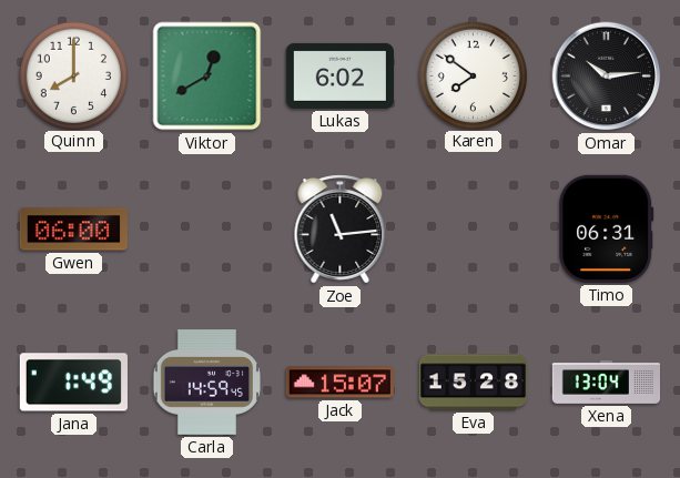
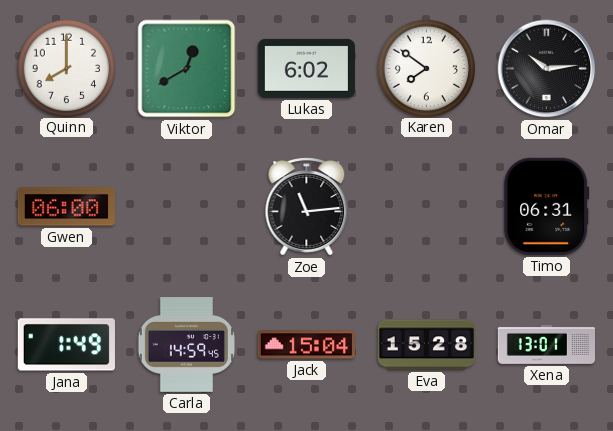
Jack: 15:07 -> 15:04
Xena: 13:04 -> 13:01
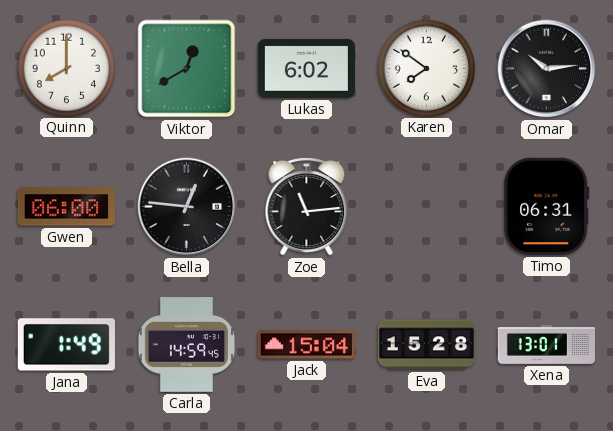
Bella: none -> 12:46
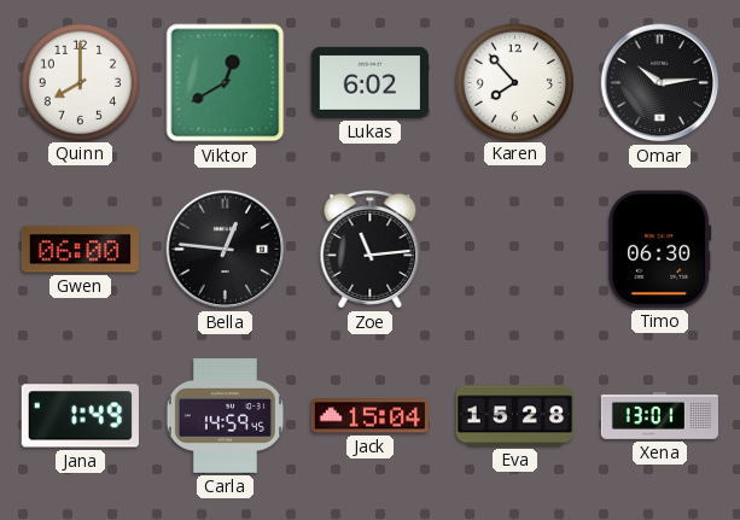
Karen: 7:51 -> 7:53
Timo: 06:31 -> 06:30
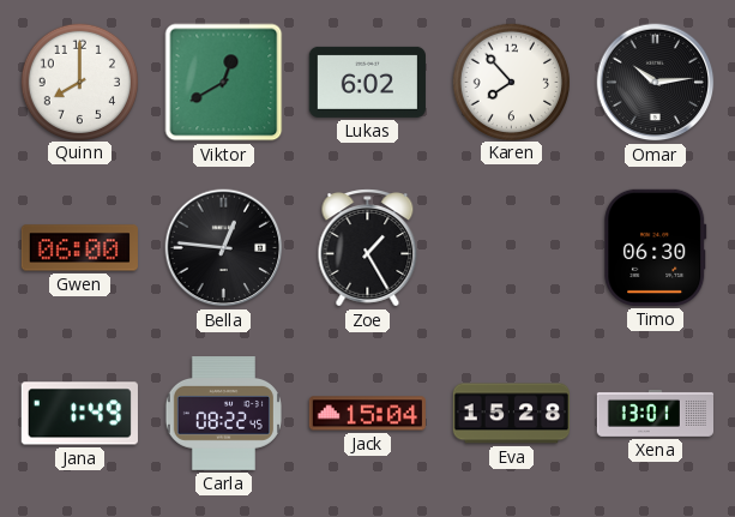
Zoe: 11:14 -> 1:25
Carla: 14:59 -> 08:22
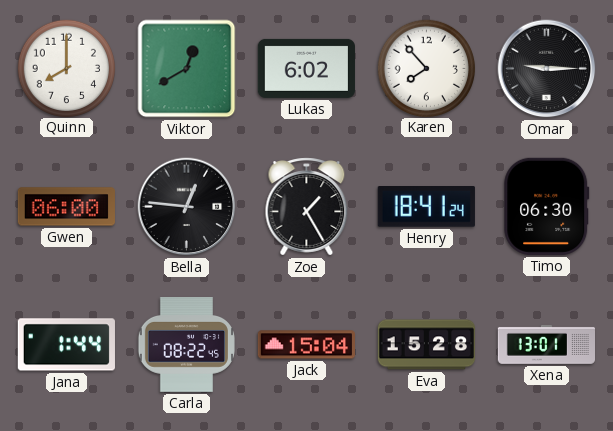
Omar: 10:14 -> 9:15
Henry: none -> 18:41
Jana: 1:49 -> 1:44
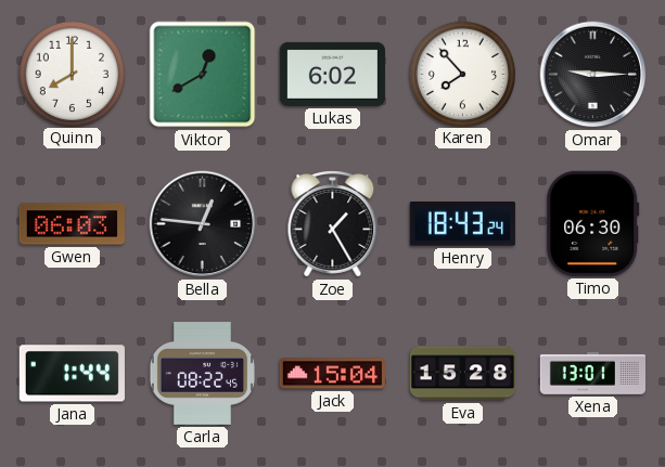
Gwen: 06:00 -> 06:03
Henry: 18:41 -> 18:43
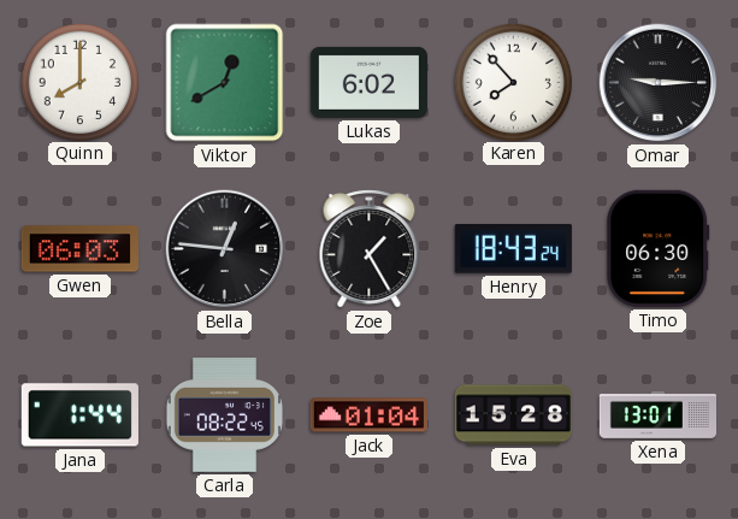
Jack: 15:04 -> 01:04
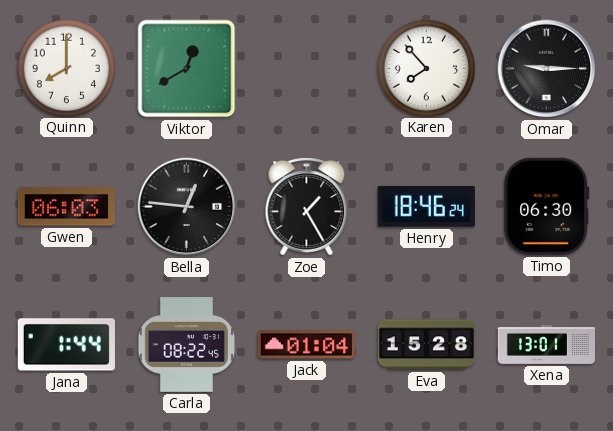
Lukas: 6:02 -> none
Henry: 18:43 -> 18:46
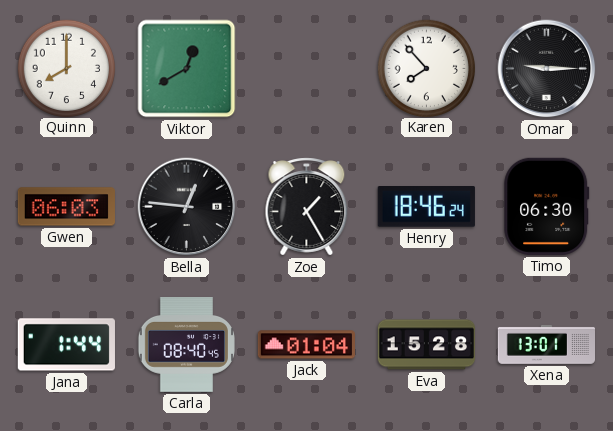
Carla: 08:22 -> 08:40
